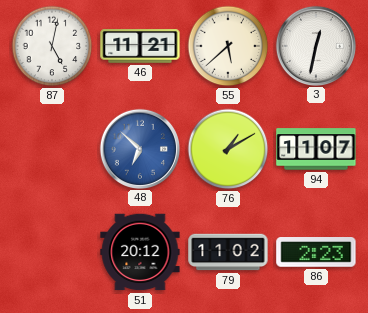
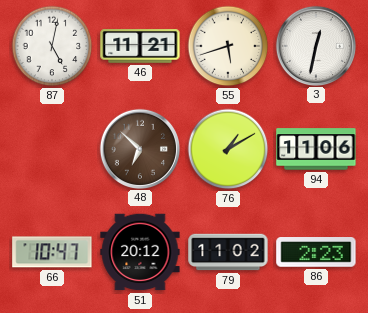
55: 5:38 -> 5:42
48 dial: blue -> brown
94: 11:07 -> 11:06
66: none -> 10:47
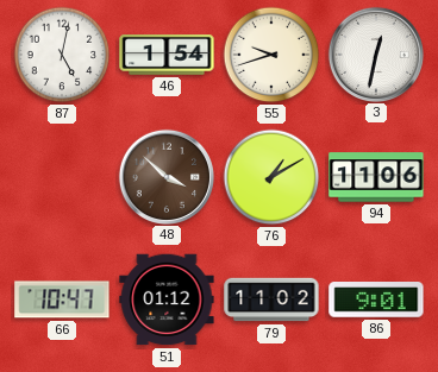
46: 11:21 -> 1:54
55: 5:42 -> 9:42
48: 6:52 -> 3:52
51: 20:12 -> 01:12
86: 2:23 -> 9:01
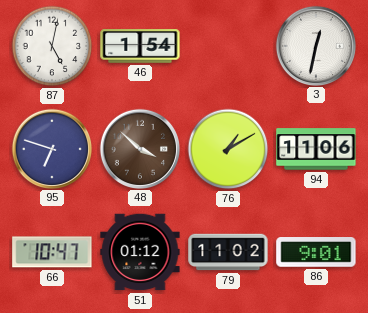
55: 9:42 -> none
95: none -> 6:48
